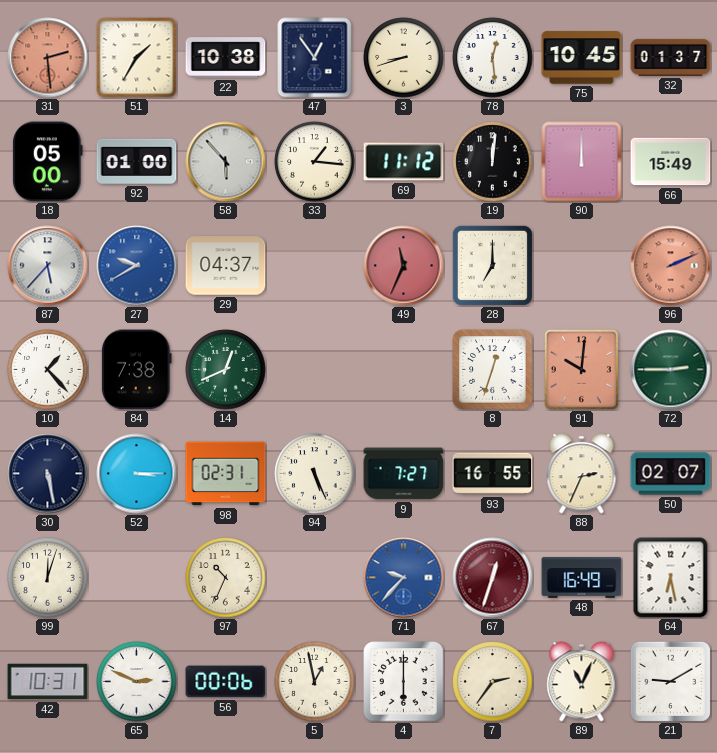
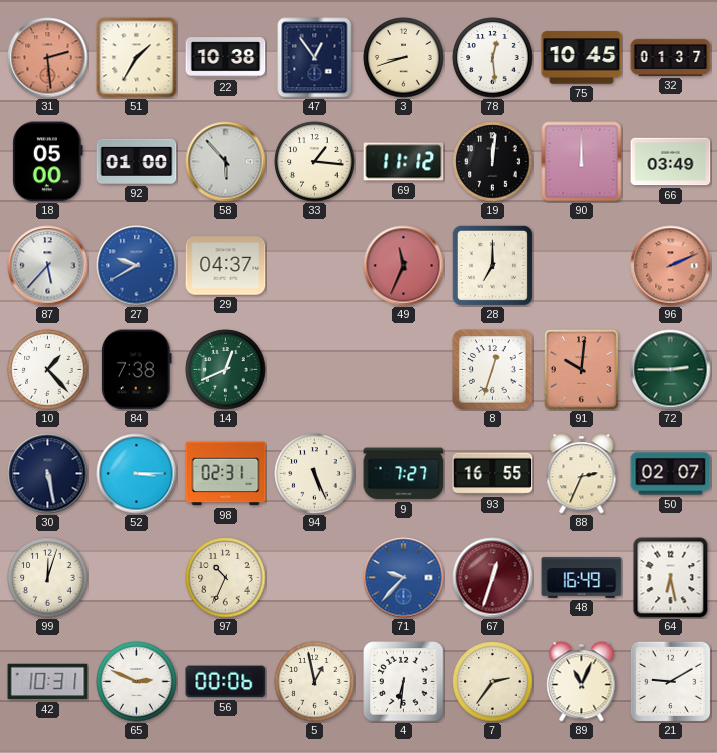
66: 15:49 -> 03:49
4: 6:00 -> 6:31
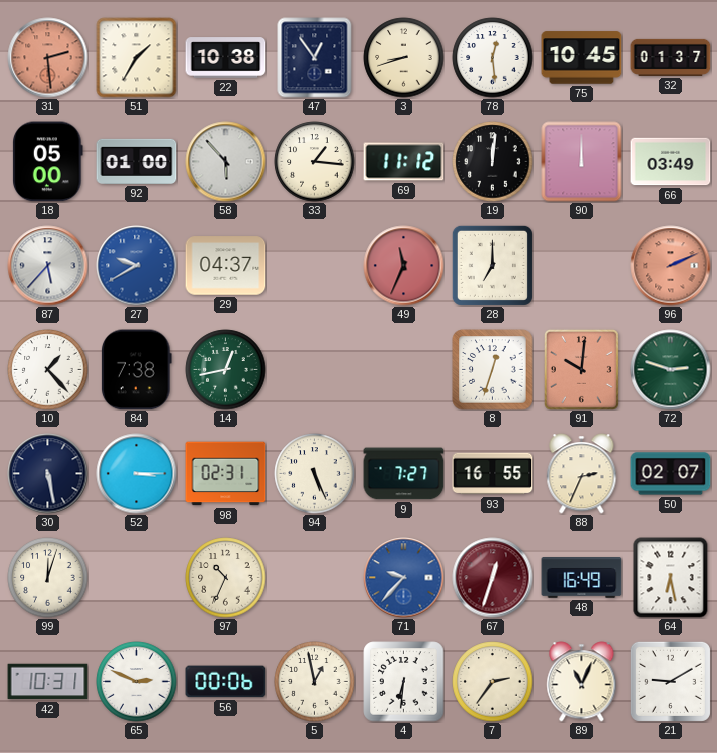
14: 12:41 -> 12:43
72: 2:45 -> 2:48
